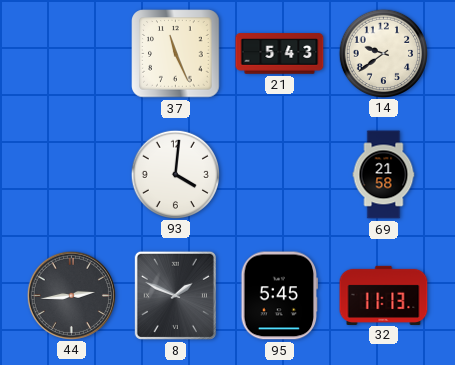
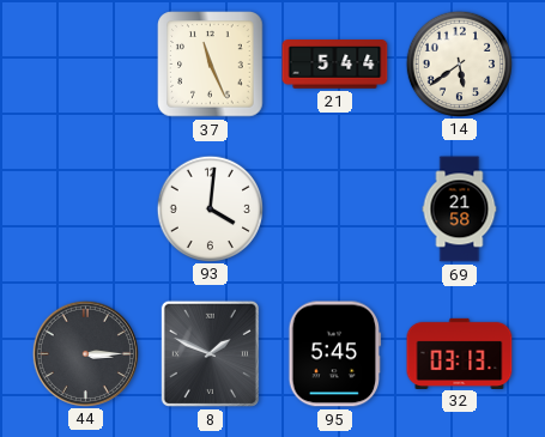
21: 5:43 -> 5:44
14: 9:39 -> 5:39
44: 2:44 -> 3:15
32: 11:13 -> 03:13
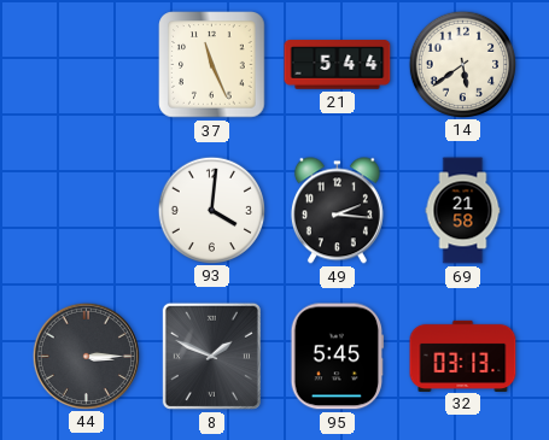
49: none -> 2:16
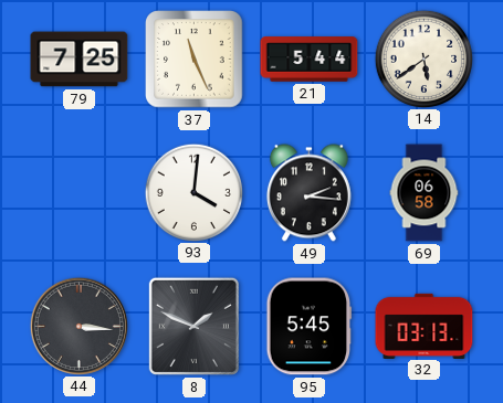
79: none -> 7:25
69: 21:58 -> 06:58
44: 3:15 -> 3:16
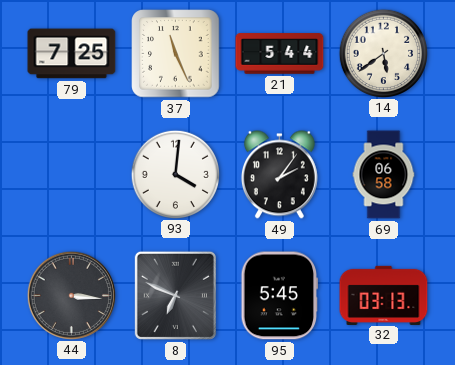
49: 2:16 -> 2:06
8: 1:49 -> 6:49
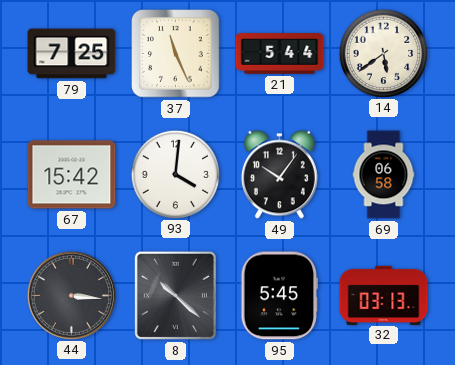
67: none -> 15:42
49: 2:06 -> 10:06
8: 6:49 -> 10:22
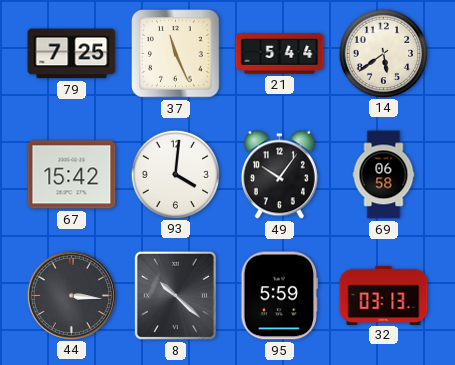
95: 5:45 -> 5:59
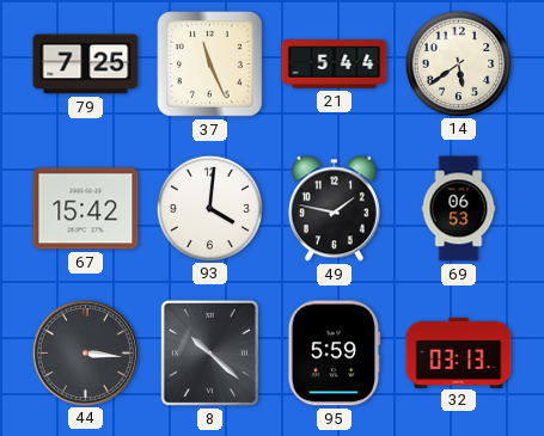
49: 10:06 -> 1:47
69: 06:58 -> 06:53
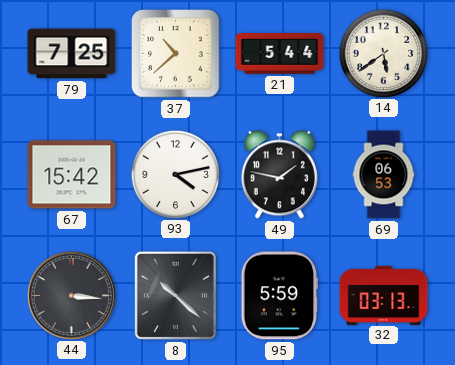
37: 11:26 -> 10:38
93: 4:01 -> 4:13
